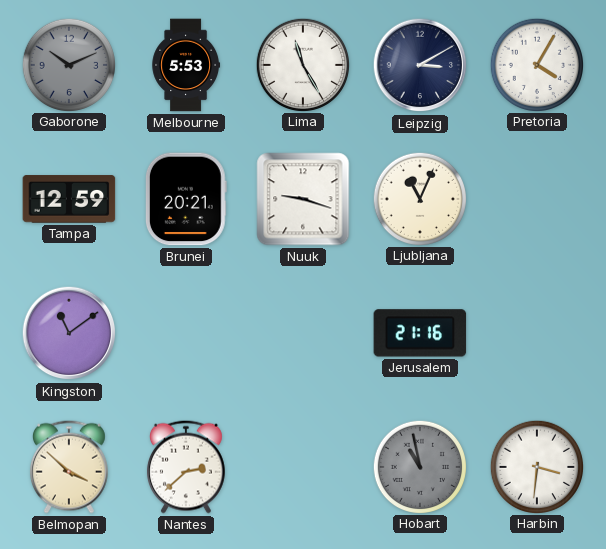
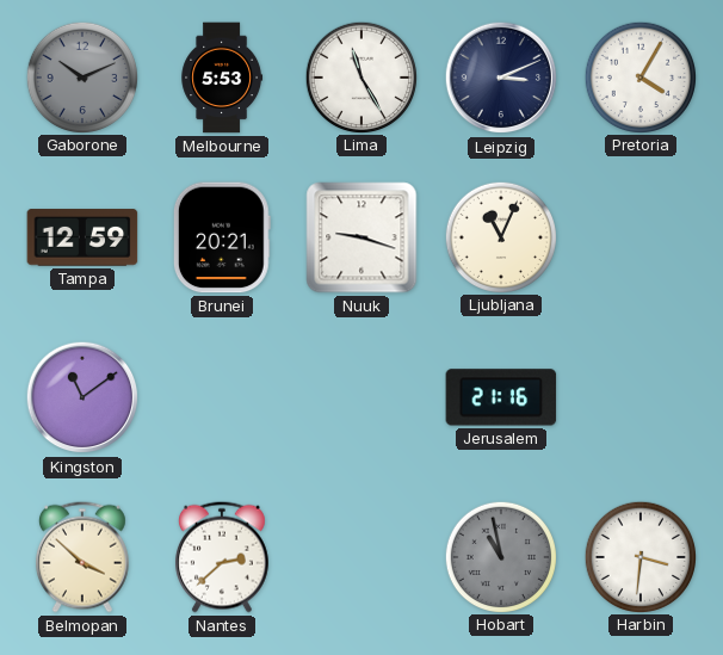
Leipzig: 3:10 -> 3:11
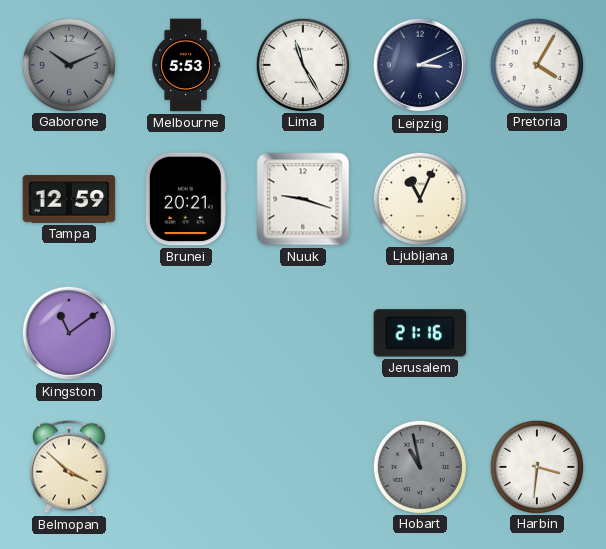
Nantes: 2:38 -> none
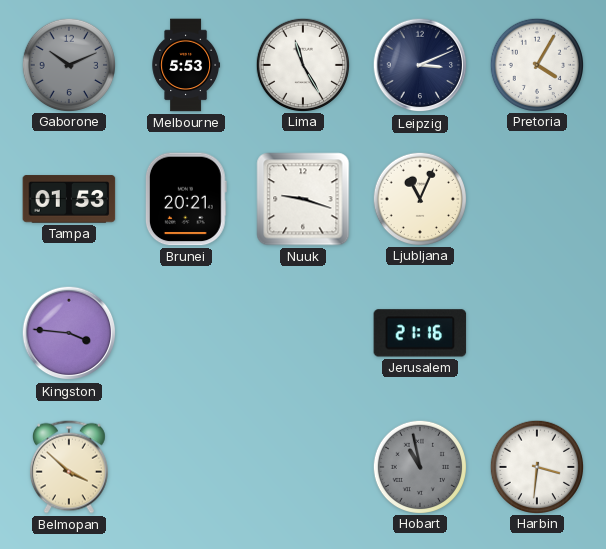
Tampa: 12:59 -> 01:53
Kingston: 11:09 -> 3:46
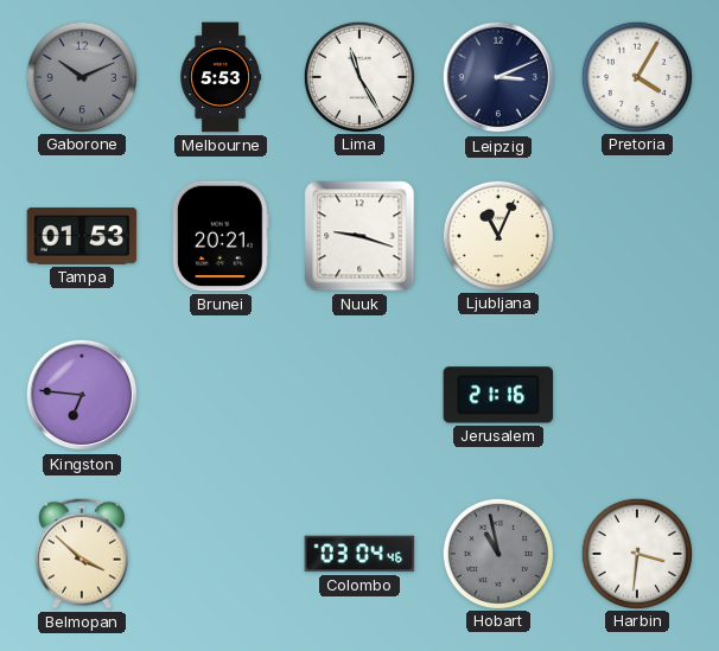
Kingston: 3:46 -> 6:46
Colombo: none -> 03:04
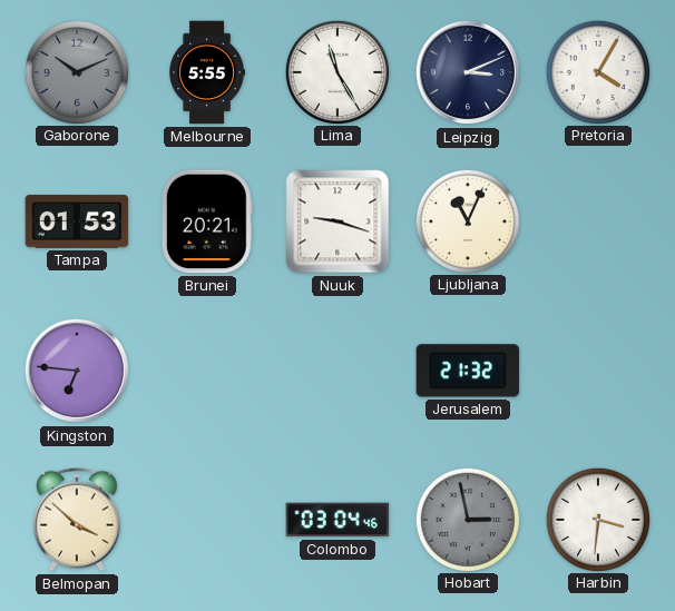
Melbourne: 5:53 -> 5:55
Jerusalem: 21:16 -> 21:32
Hobart: 10:58 -> 2:58
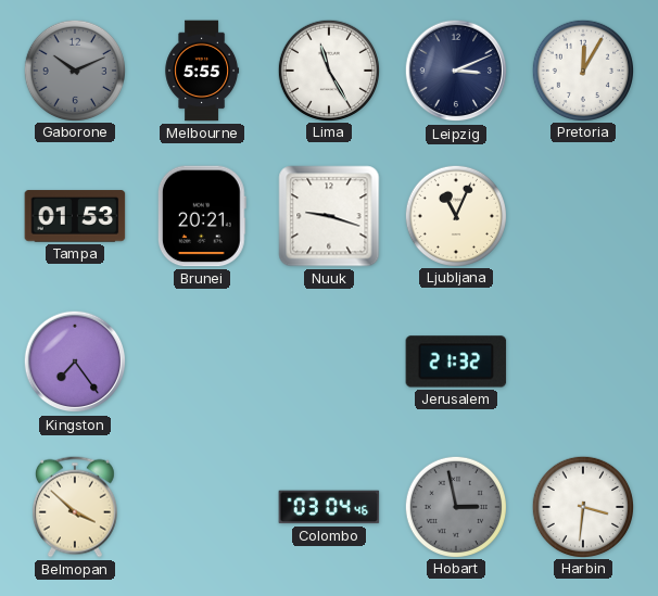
Pretoria: 4:05 -> 12:05
Kingston: 6:46 -> 7:24
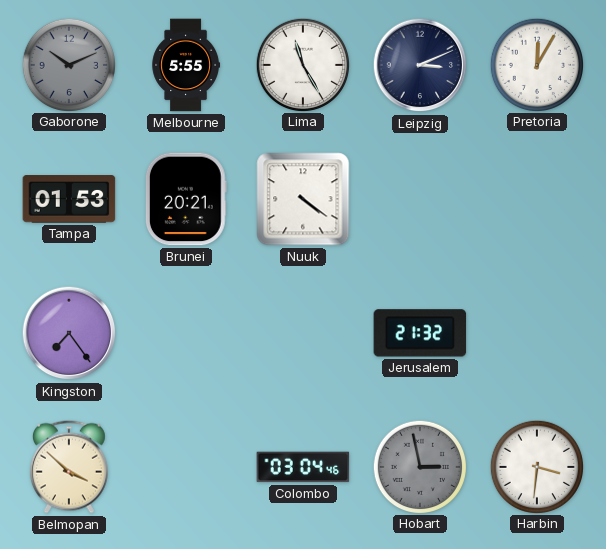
Nuuk: 9:18 -> 4:21
Ljubljana: 11:04 -> none
